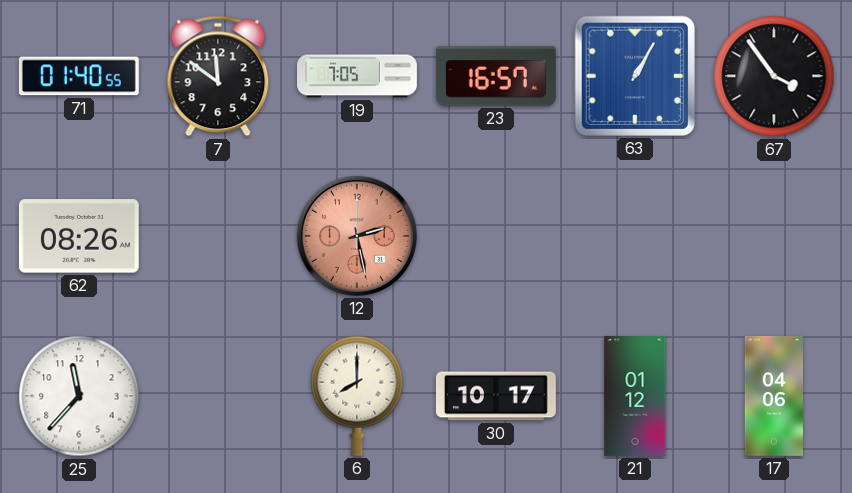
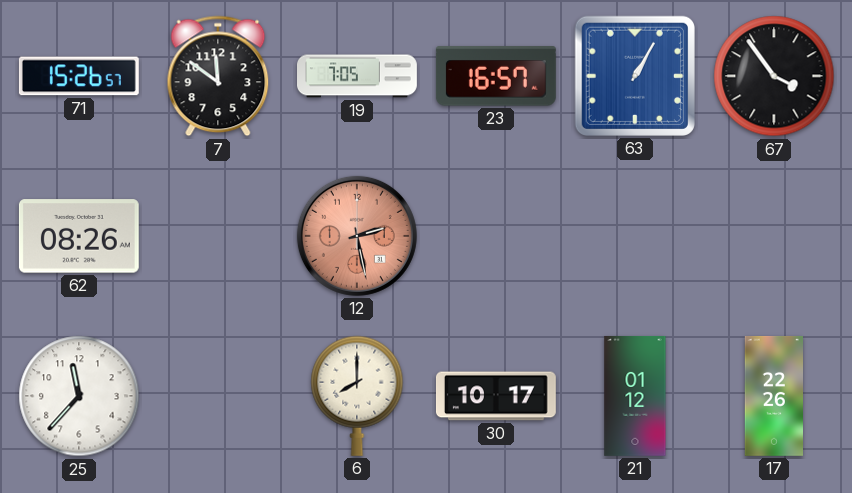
71: 01:40 -> 15:26
17: 04:06 -> 22:26
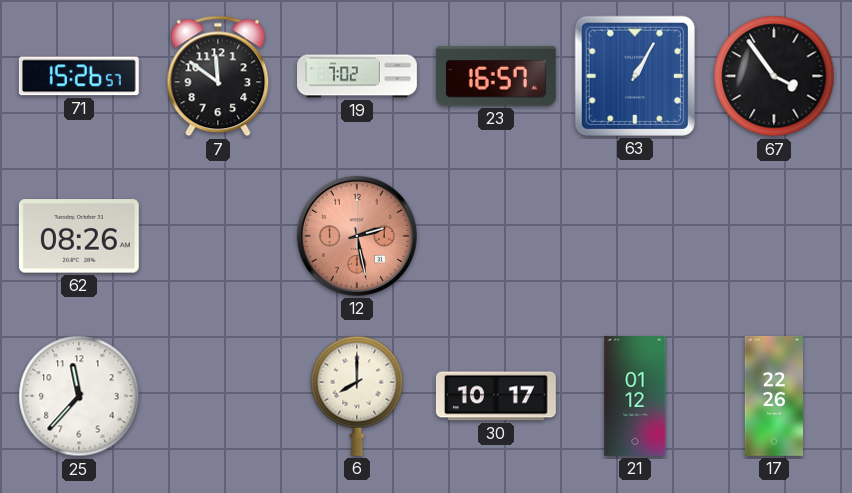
19: 7:05 -> 7:02
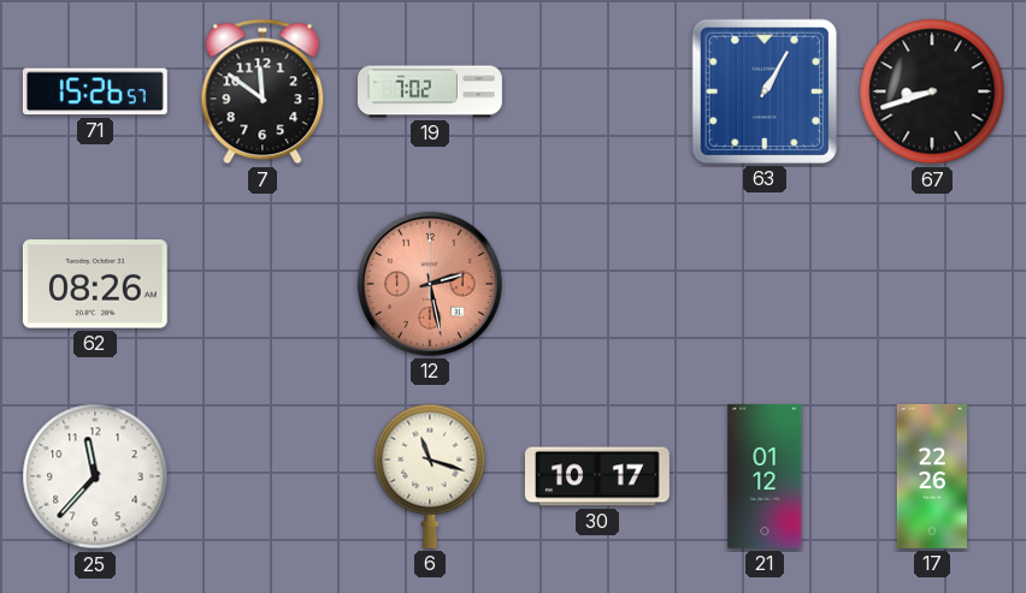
23: 16:57 -> none
67: 3:54 -> 8:42
6: 8:00 -> 11:18
